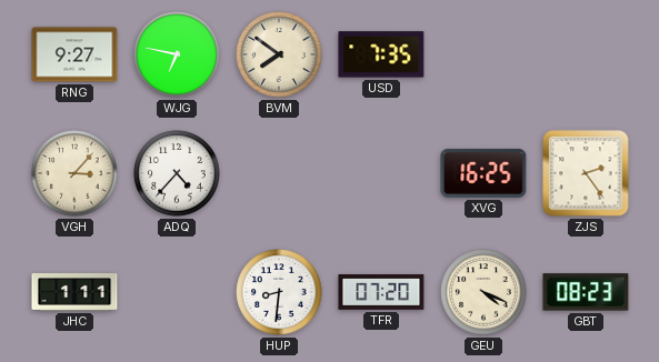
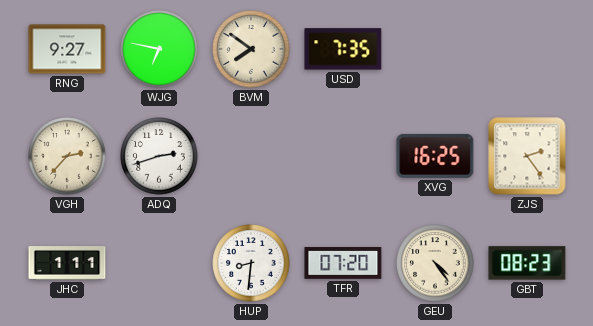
VGH: 3:07 -> 2:37
ADQ: 4:37 -> 2:42
GEU: 4:19 -> 4:24
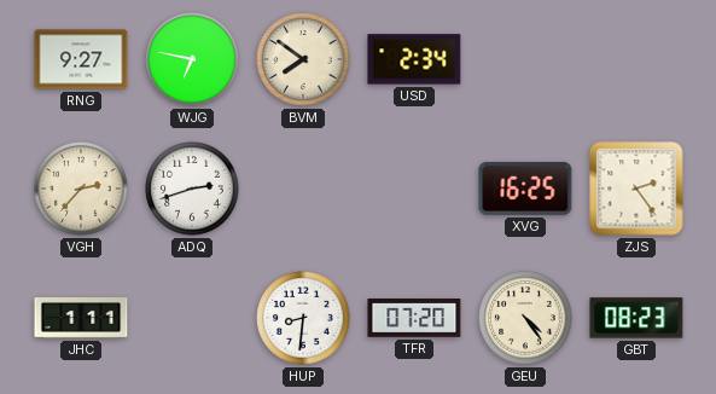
USD: 7:35 -> 2:34
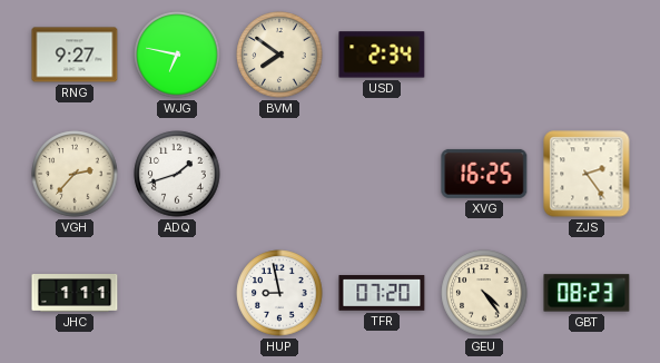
ADQ: 2:42 -> 1:42
HUP: 8:31 -> 8:58
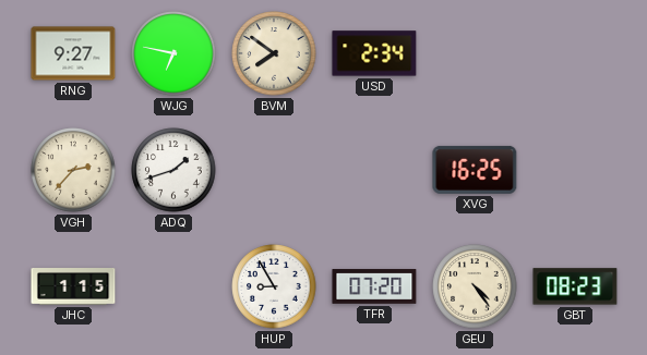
ZJS: 2:24 -> none
JHC: 1:11 -> 1:15
HUP: 8:58 -> 8:55
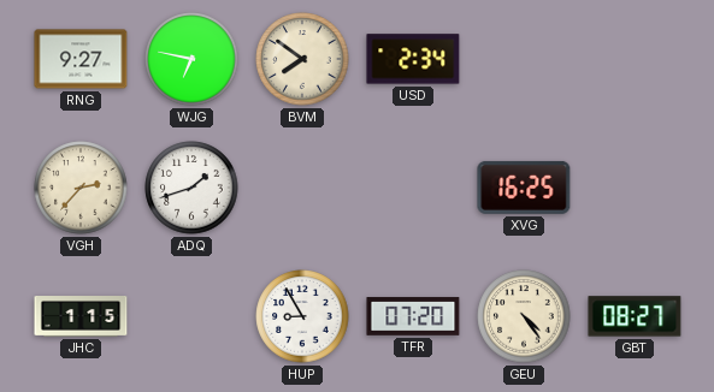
GBT: 08:23 -> 08:27
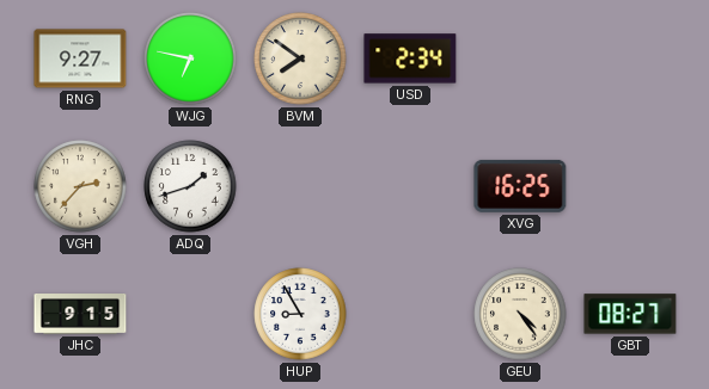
JHC: 1:15 -> 9:15
TFR: 07:20 -> none
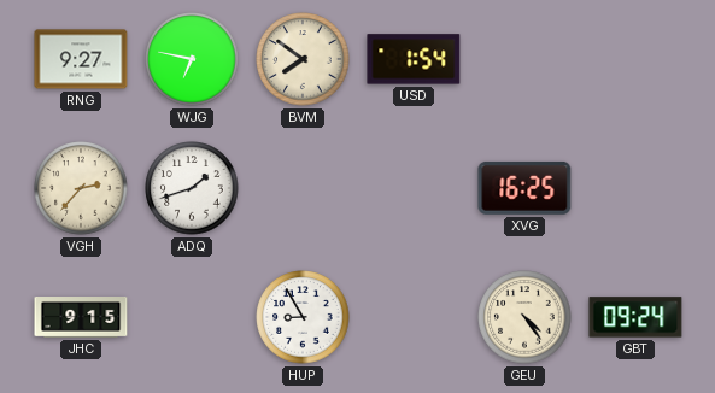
USD: 2:34 -> 1:54
GBT: 08:27 -> 09:24
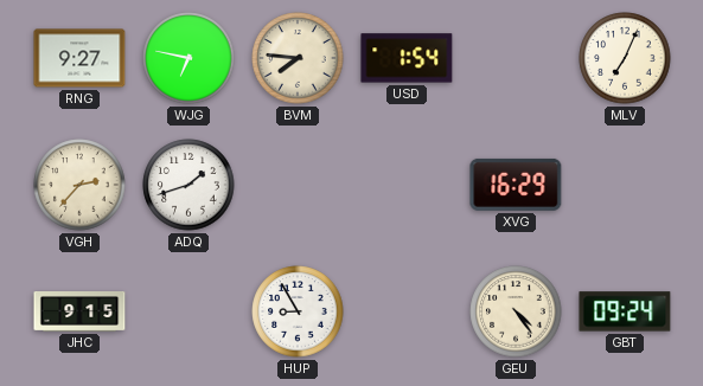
BVM: 7:51 -> 7:46
MLV: none -> 7:04
XVG: 16:25 -> 16:29
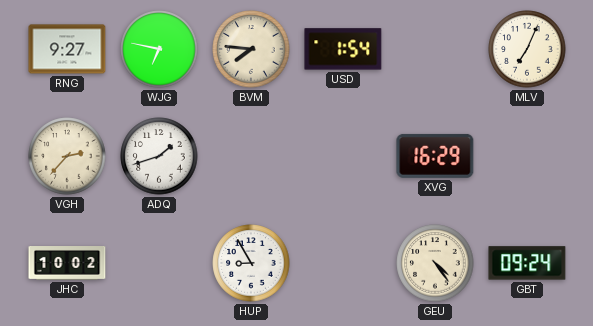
JHC: 9:15 -> 10:02
